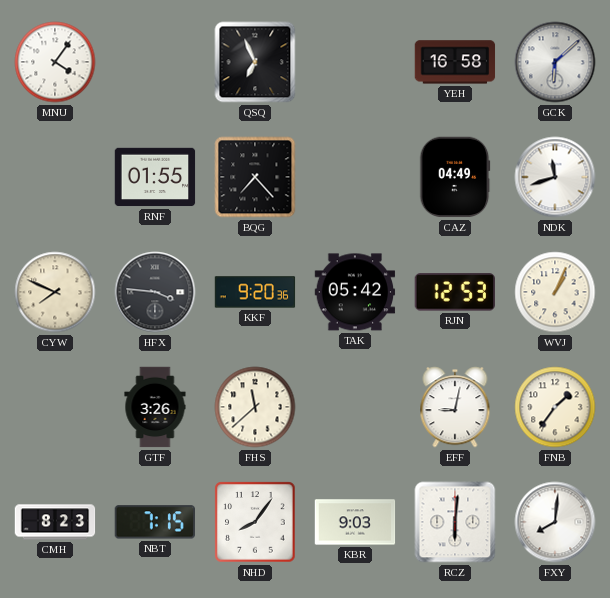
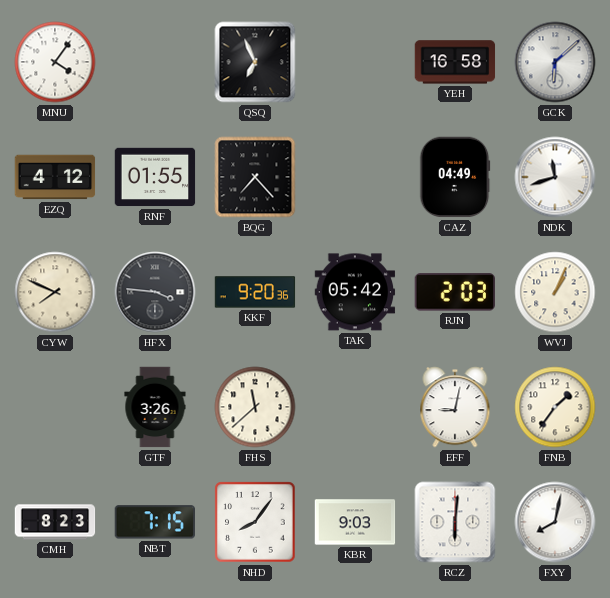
EZQ: none -> 4:12
RJN: 12:53 -> 2:03
FXY: 8:01 -> 8:02
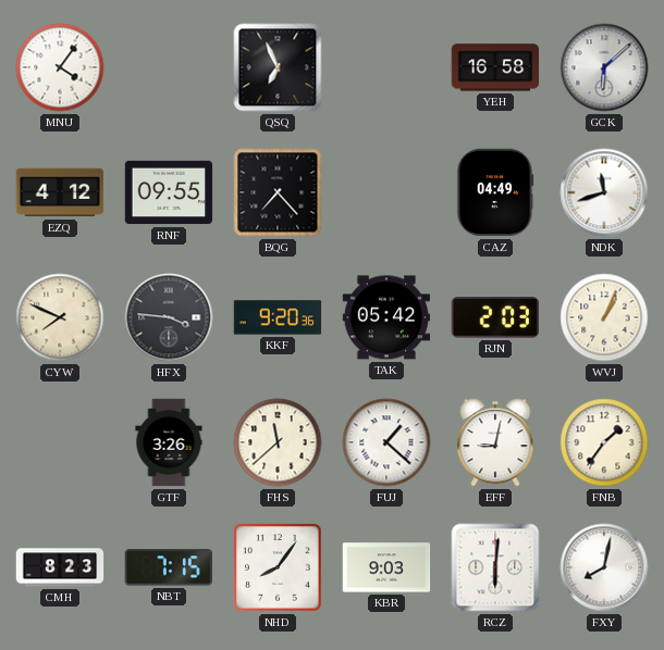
RNF: 01:55 -> 09:55
FUJ: none -> 1:22
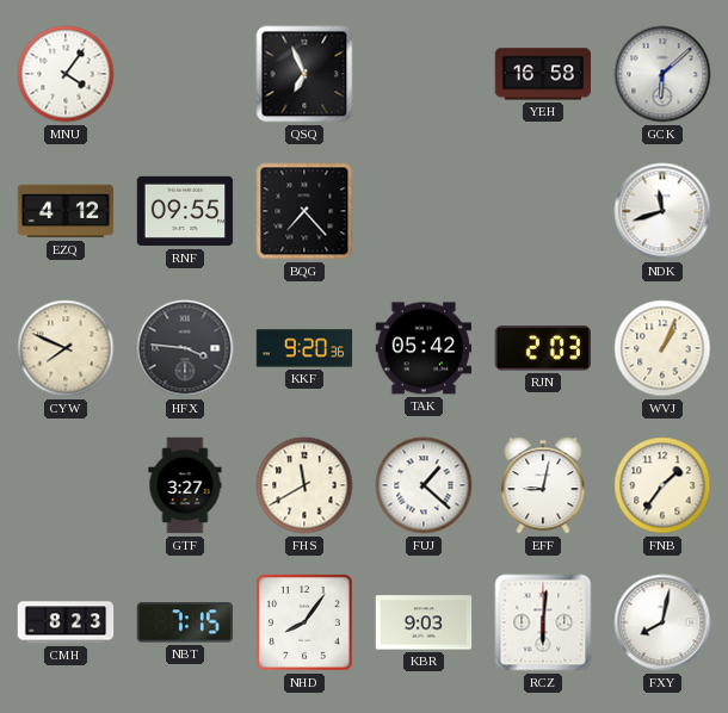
CAZ: 04:49 -> none
GTF: 3:26 -> 3:27
FHS: 11:38 -> 11:40
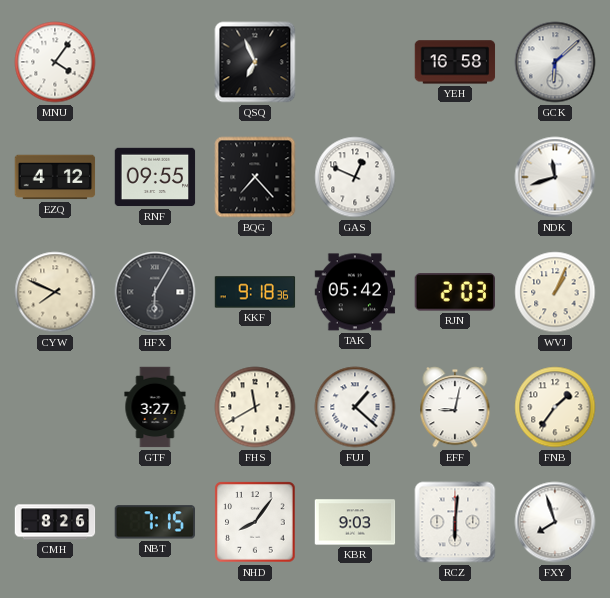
GAS: none -> 12:49
HFX: 3:46 -> 6:05
KKF: 9:20 -> 9:18
CMH: 8:23 -> 8:26
FXY: 8:02 -> 7:57
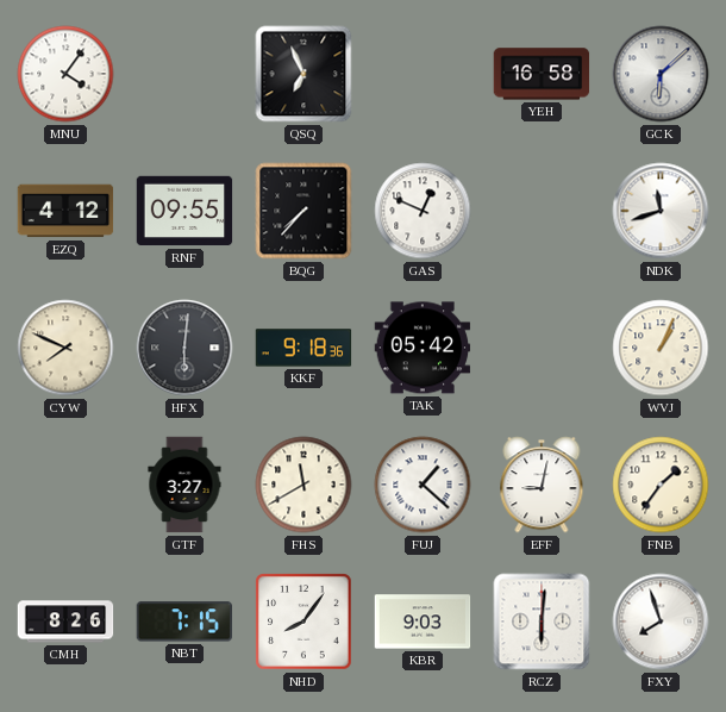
BQG: 7:23 -> 7:37
HFX: 6:05 -> 6:01
RJN: 2:03 -> none
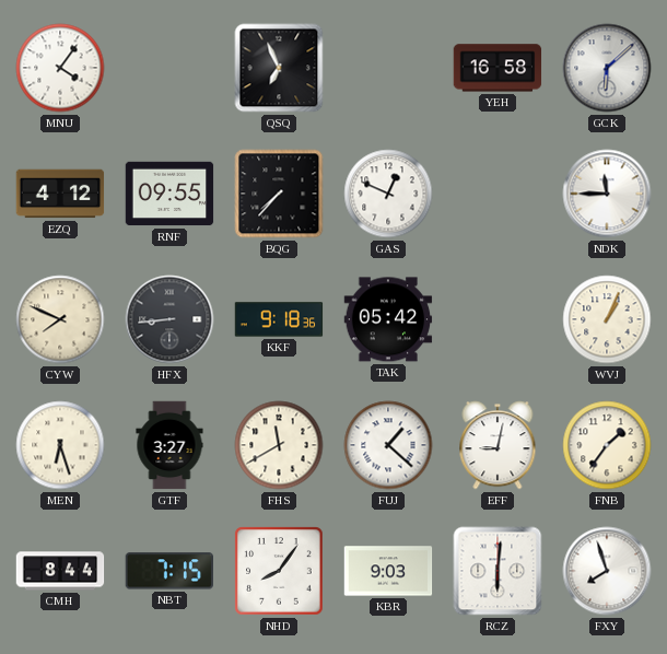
NDK: 11:42 -> 11:45
HFX: 6:01 -> 8:44
MEN: none -> 6:27
CMH: 8:26 -> 8:44
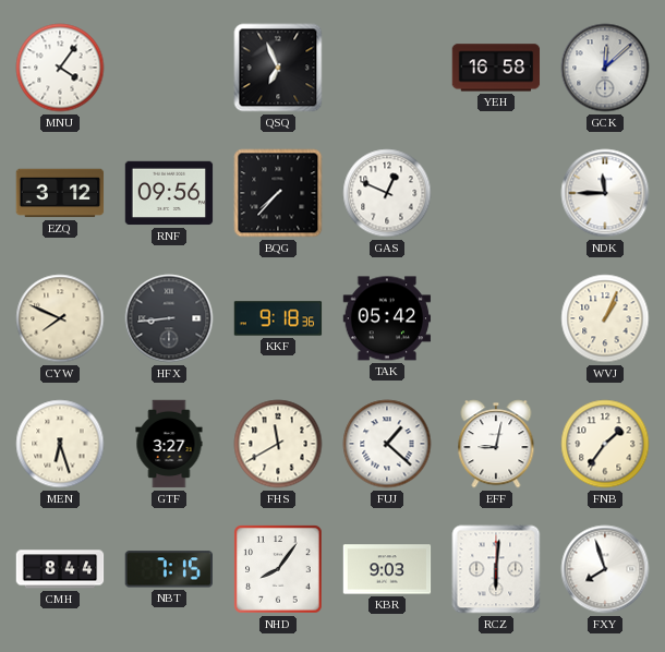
GCK: 6:08 -> 12:08
EZQ: 4:12 -> 3:12
RNF: 09:55 -> 09:56
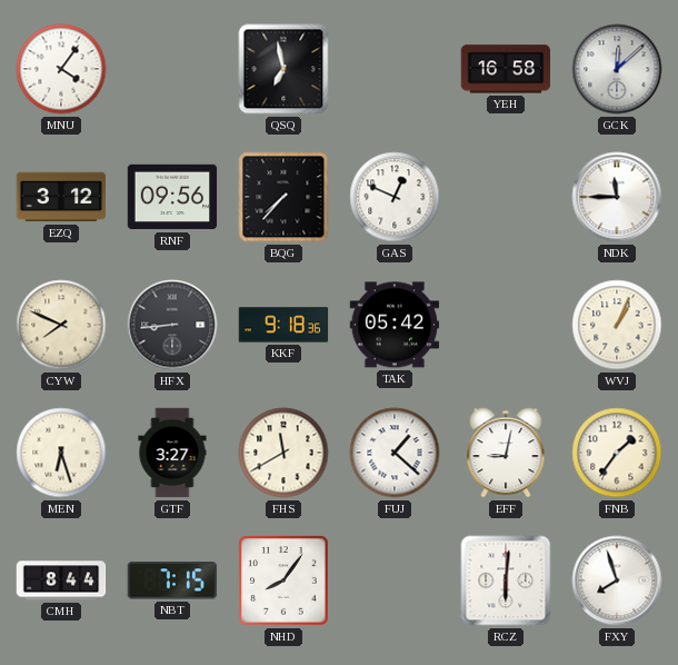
QSQ: 6:56 -> 6:58
KBR: 9:03 -> none
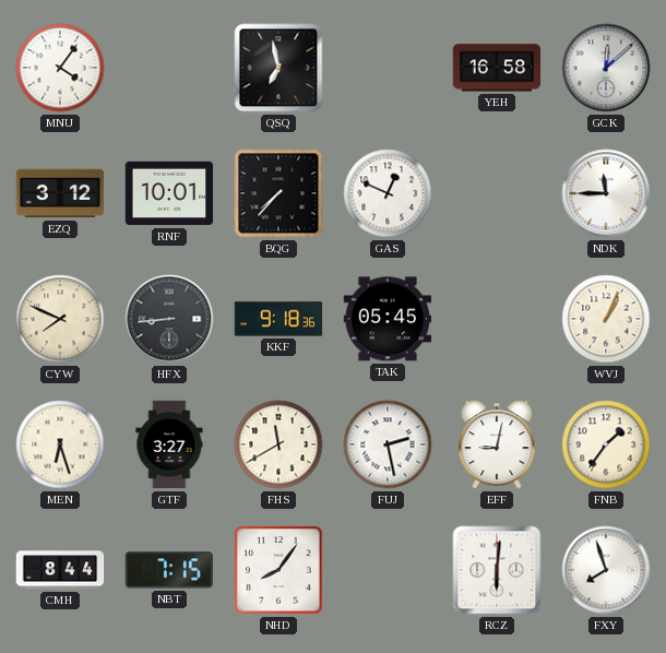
RNF: 09:56 -> 10:01
TAK: 05:42 -> 05:45
FUJ: 1:22 -> 2:28
